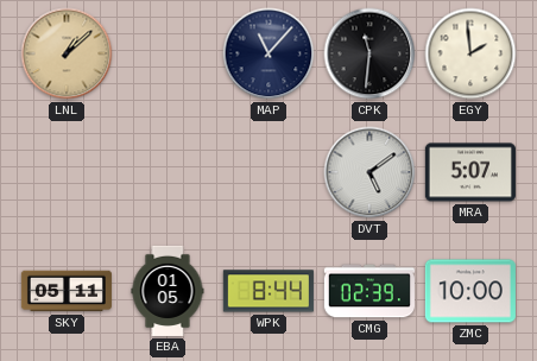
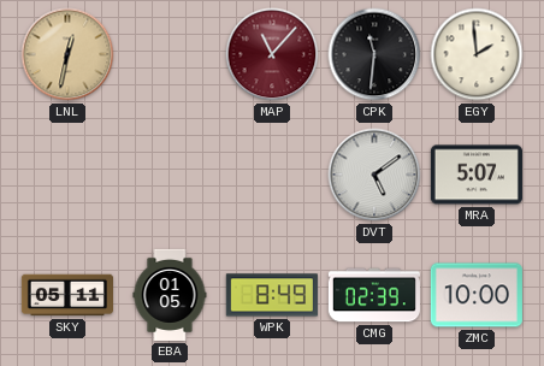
LNL: 1:08 -> 12:32
MAP dial: navy -> burgundy
WPK: 8:44 -> 8:49
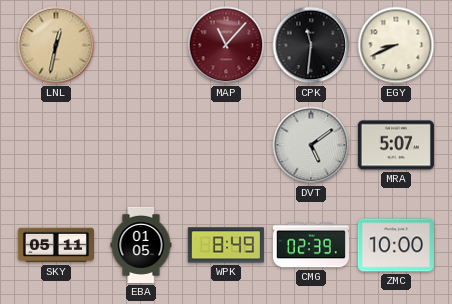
EGY: 1:59 -> 8:41
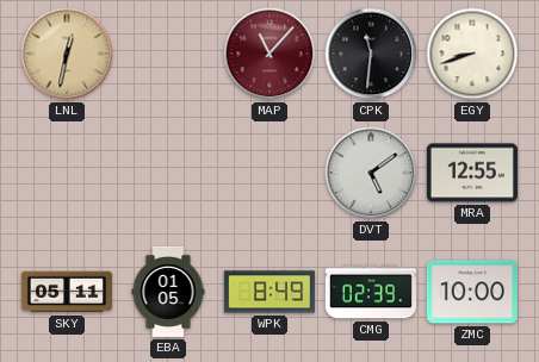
EGY: 8:41 -> 8:42
MRA: 5:07 -> 12:55
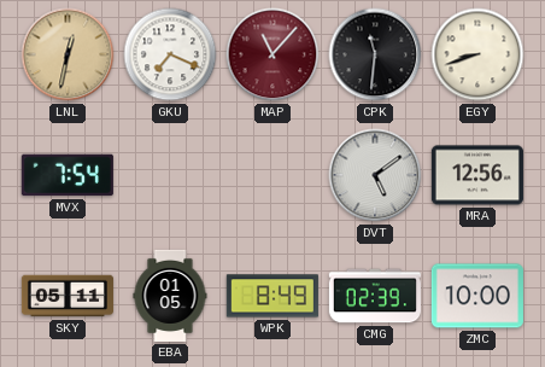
GKU: none -> 7:19
MVX: none -> 7:54
MRA: 12:55 -> 12:56
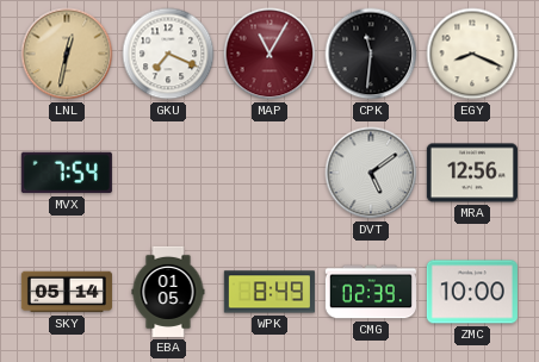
MAP: 11:07 -> 11:05
EGY: 8:42 -> 8:19
SKY: 05:11 -> 05:14
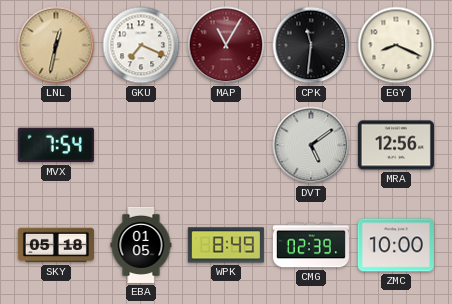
SKY: 05:14 -> 05:18
